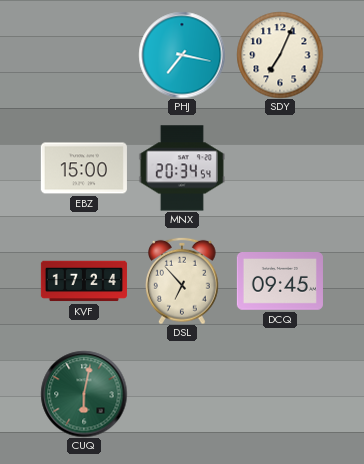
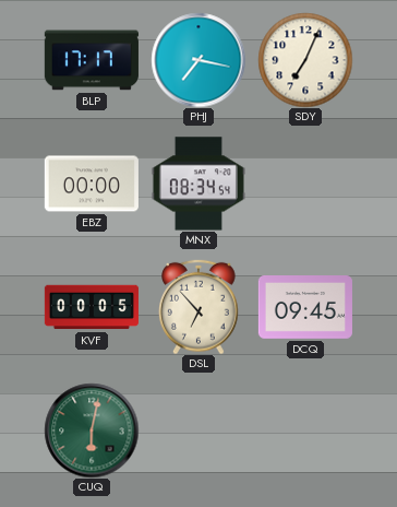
BLP: none -> 17:17
EBZ: 15:00 -> 00:00
MNX: 20:34 -> 08:34
KVF: 17:24 -> 00:05
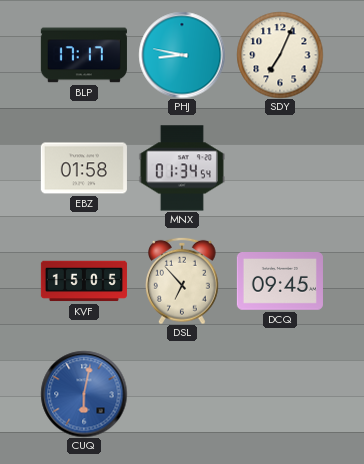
PHJ: 7:17 -> 8:47
EBZ: 00:00 -> 01:58
MNX: 08:34 -> 01:34
KVF: 00:05 -> 15:05
CUQ dial: green -> blue
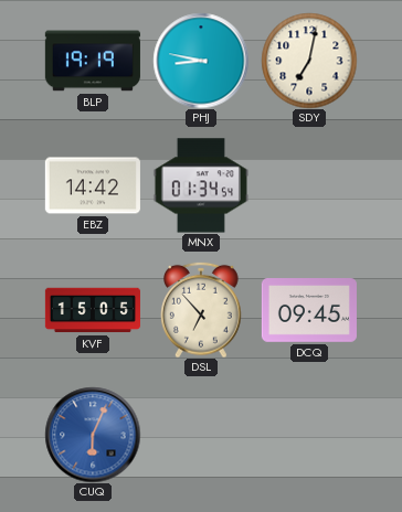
BLP: 17:17 -> 19:19
SDY: 7:04 -> 7:02
EBZ: 01:58 -> 14:42
CUQ: 6:02 -> 6:04
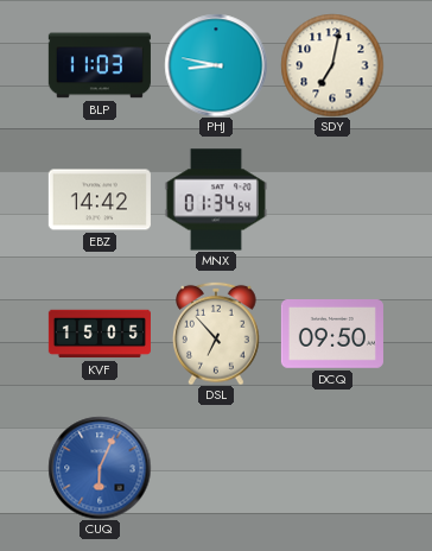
BLP: 19:19 -> 11:03
DCQ: 09:45 -> 09:50
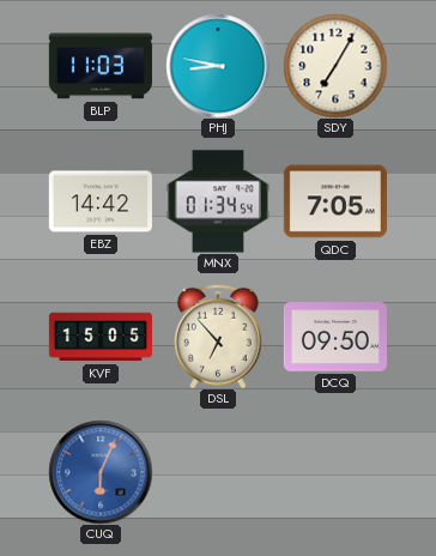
SDY: 7:02 -> 7:05
QDC: none -> 7:05
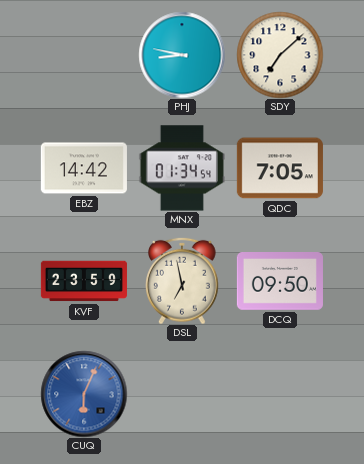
BLP: 11:03 -> none
SDY: 7:05 -> 7:08
KVF: 15:05 -> 23:59
DSL: 6:53 -> 6:58
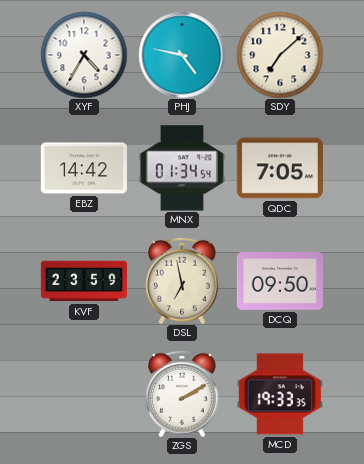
XYF: none -> 4:35
PHJ: 8:47 -> 4:47
CUQ: 6:04 -> none
ZGS: none -> 2:10
MCD: none -> 19:33
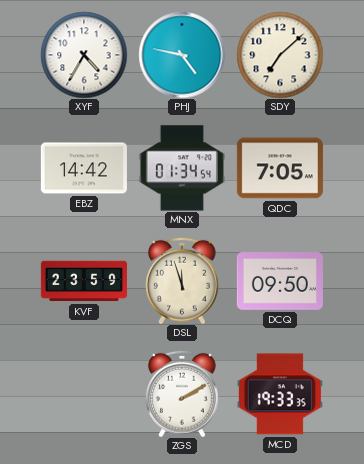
DSL: 6:58 -> 11:57
